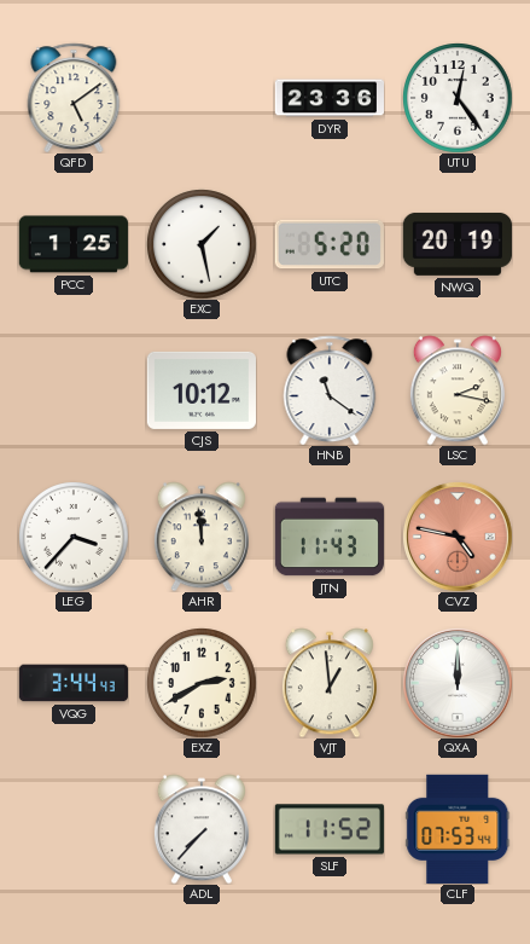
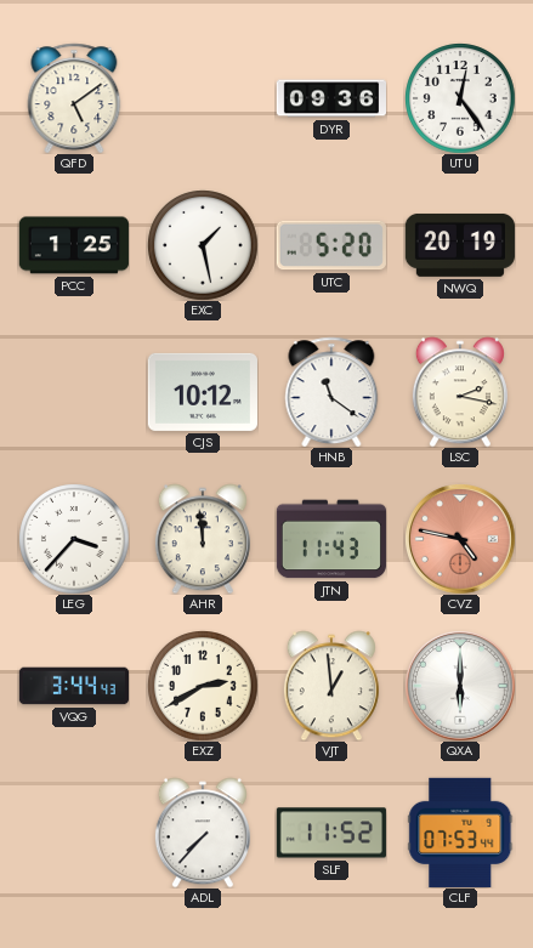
DYR: 23:36 -> 09:36
QXA: 12:00 -> 6:00
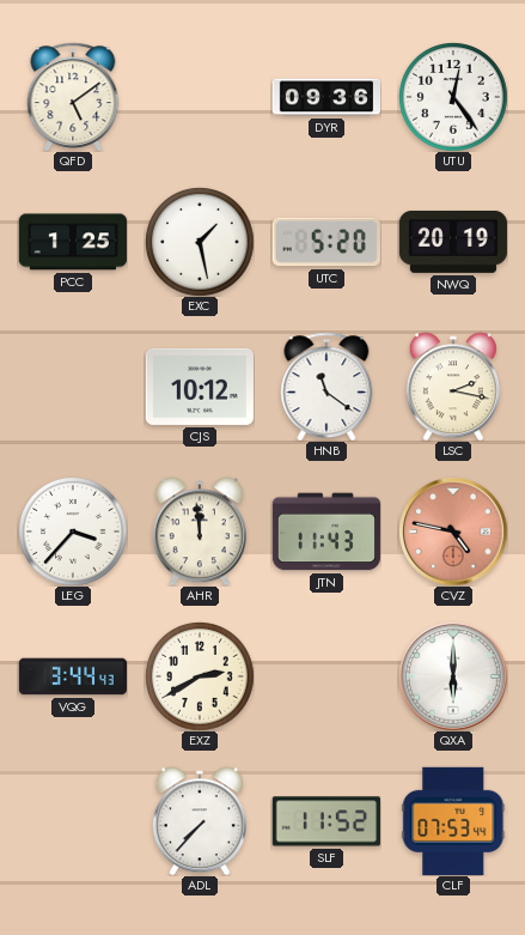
VJT: 12:59 -> none
